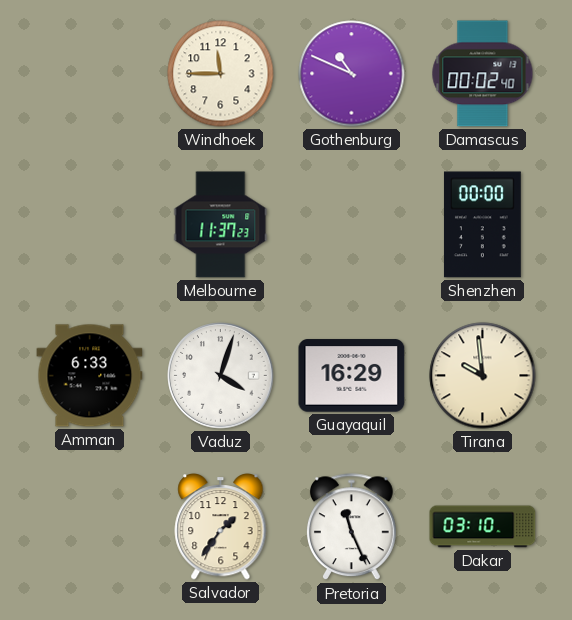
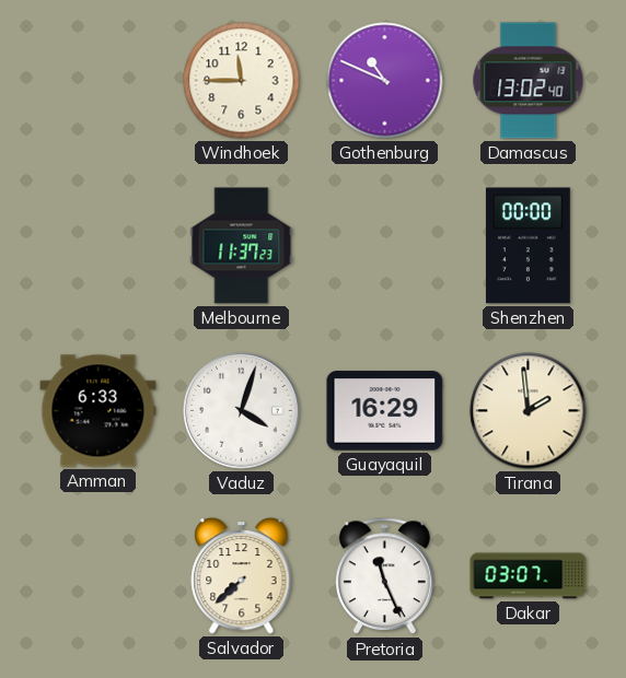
Damascus: 00:02 -> 13:02
Tirana: 9:59 -> 1:59
Salvador: 1:36 -> 7:38
Dakar: 03:10 -> 03:07
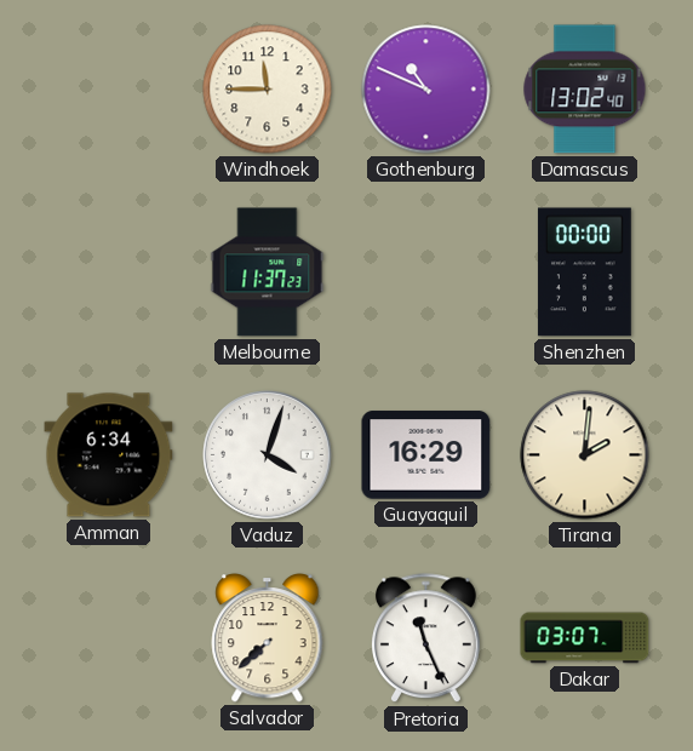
Amman: 6:33 -> 6:34
Tirana: 1:59 -> 2:01
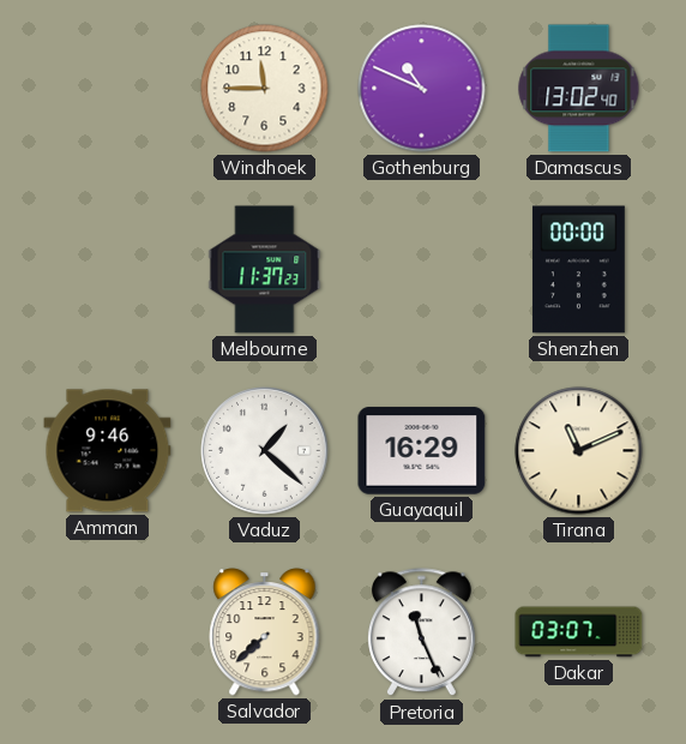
Amman: 6:34 -> 9:46
Vaduz: 4:03 -> 1:22
Tirana: 2:01 -> 11:11
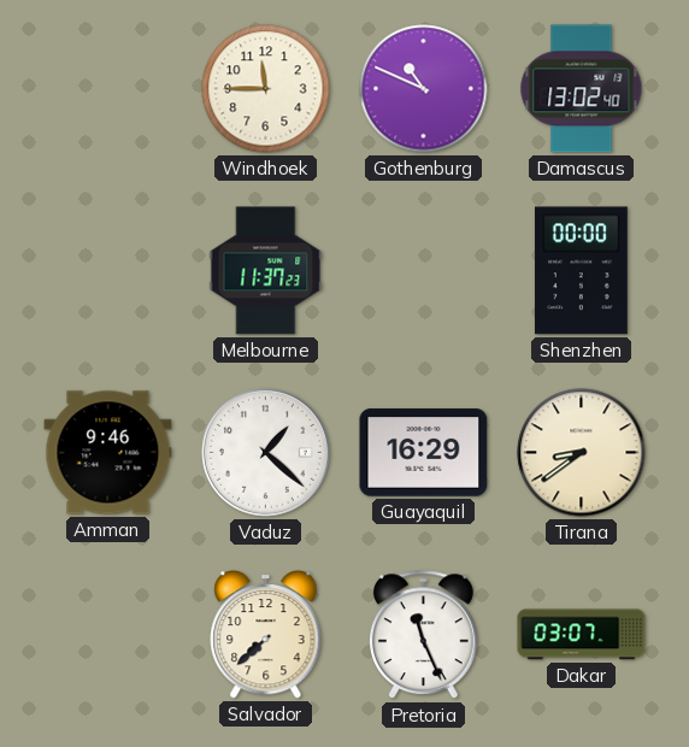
Tirana: 11:11 -> 8:39
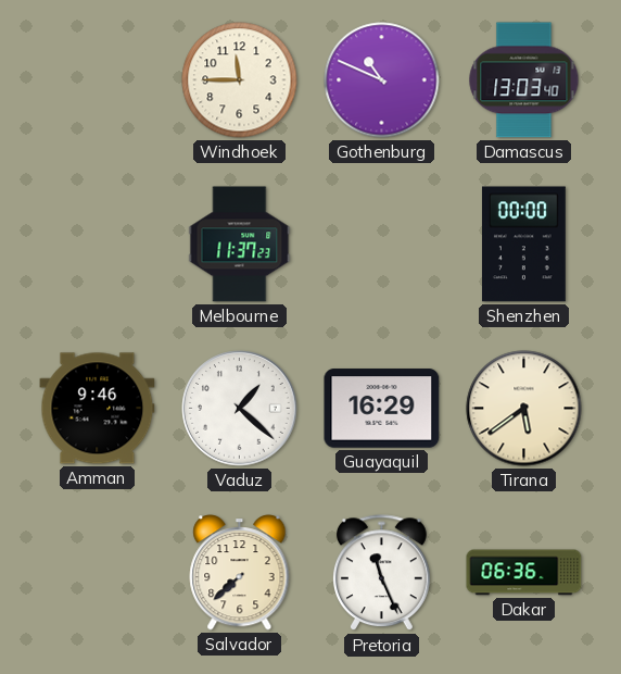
Damascus: 13:02 -> 13:03
Tirana: 8:39 -> 5:39
Dakar: 03:07 -> 06:36
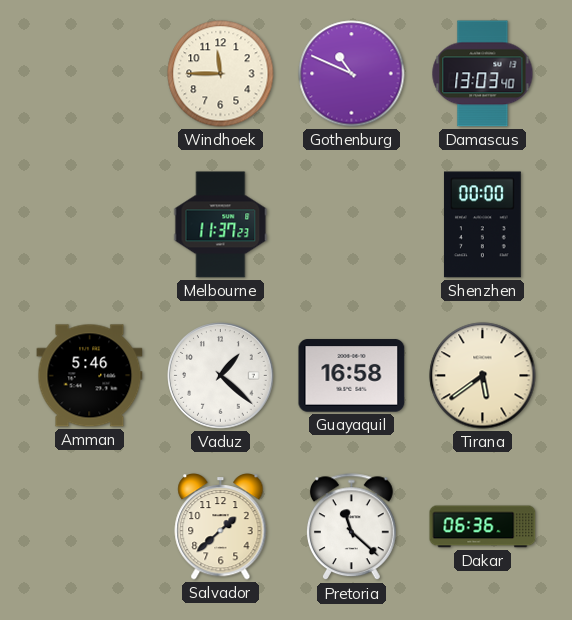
Amman: 9:46 -> 5:46
Guayaquil: 16:29 -> 16:58
Salvador: 7:38 -> 1:38
Pretoria: 11:26 -> 11:22
